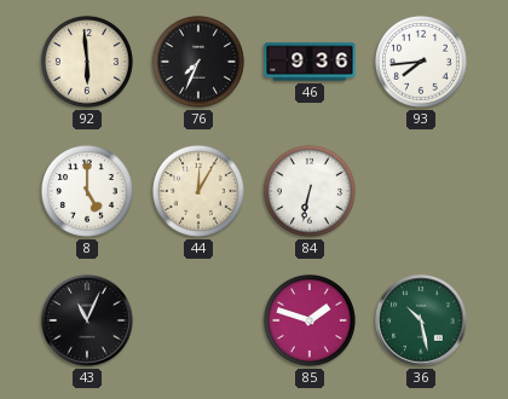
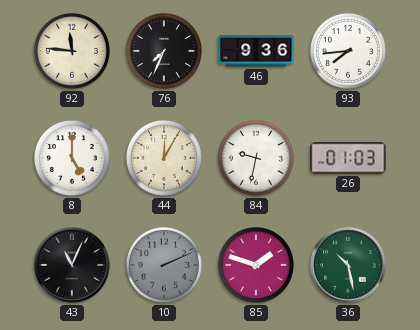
92: 5:59 -> 11:46
84: 6:32 -> 9:32
26: none -> 01:03
10: none -> 2:11
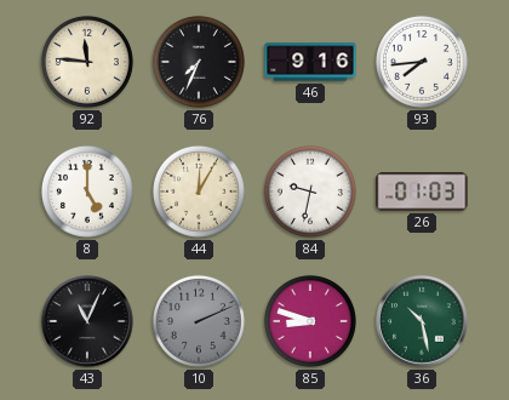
46: 9:36 -> 9:16
85: 1:48 -> 8:48
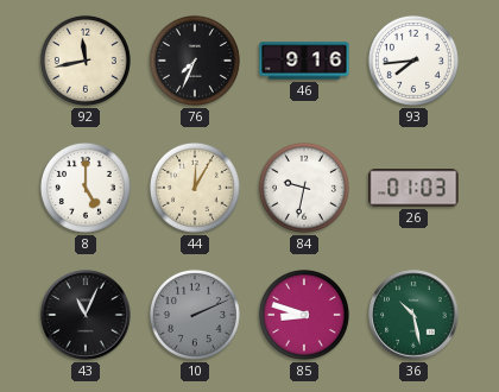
92: 11:46 -> 11:43
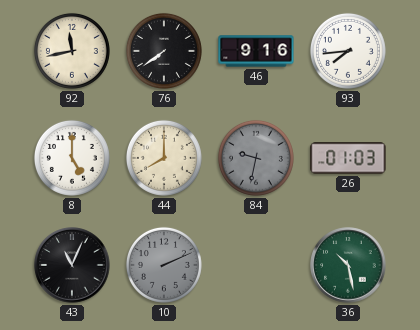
76: 7:34 -> 7:39
44: 12:05 -> 8:00
84 dial: white -> grey
85: 8:48 -> none
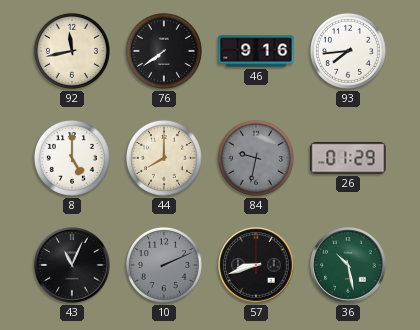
26: 01:03 -> 01:29
57: none -> 8:42
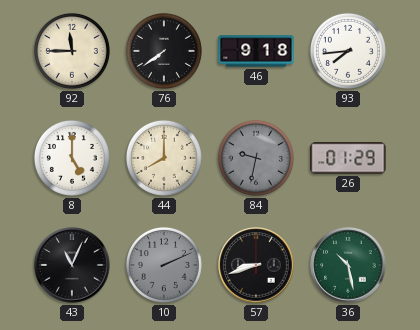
92: 11:43 -> 11:45
46: 9:16 -> 9:18
